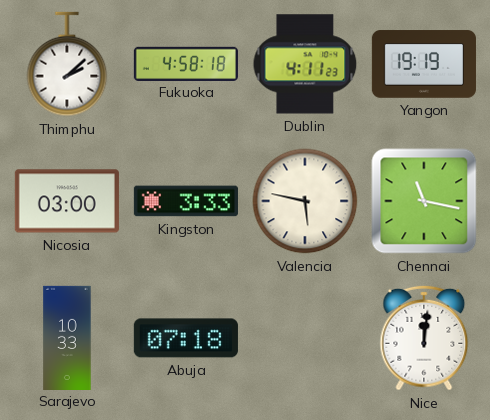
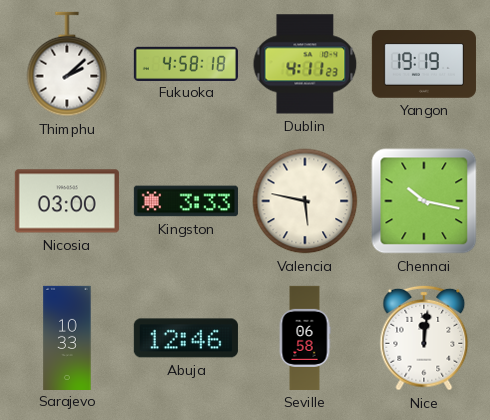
Chennai: 11:17 -> 10:17
Abuja: 07:18 -> 12:46
Seville: none -> 06:58
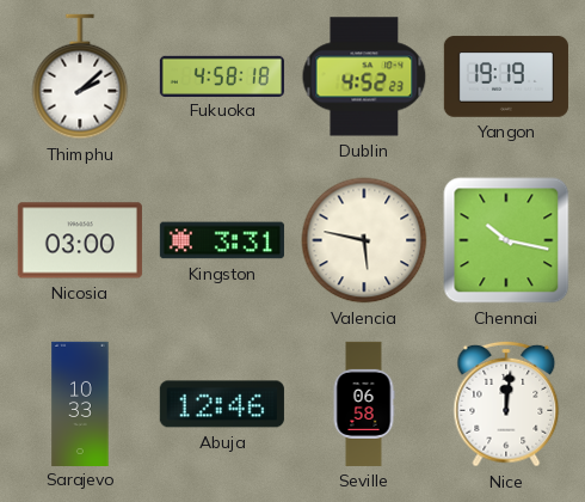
Dublin: 4:11 -> 4:52
Kingston: 3:33 -> 3:31
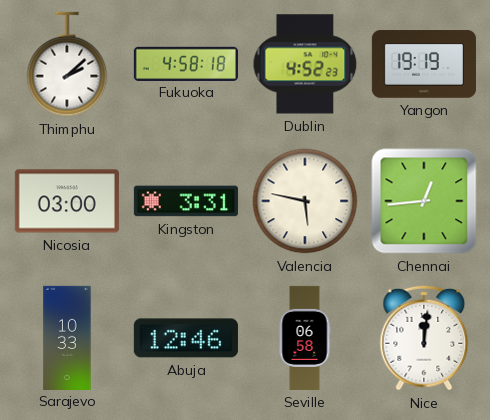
Chennai: 10:17 -> 12:44
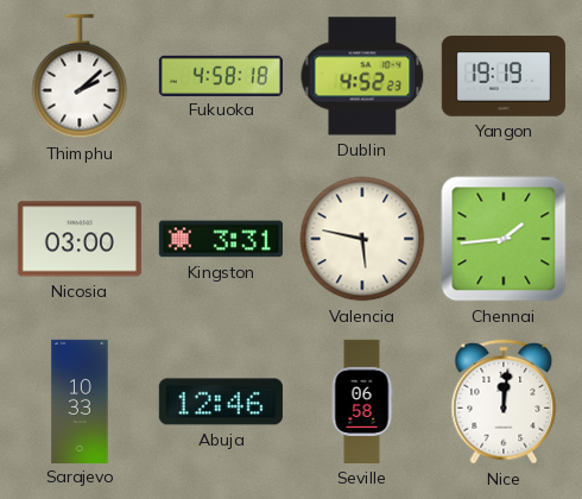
Chennai: 12:44 -> 1:44
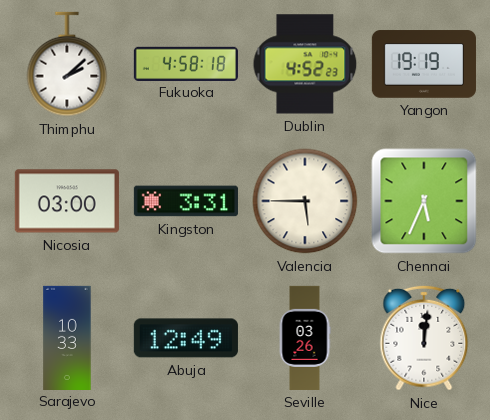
Valencia: 5:47 -> 5:45
Chennai: 1:44 -> 5:34
Abuja: 12:46 -> 12:49
Seville: 06:58 -> 03:26
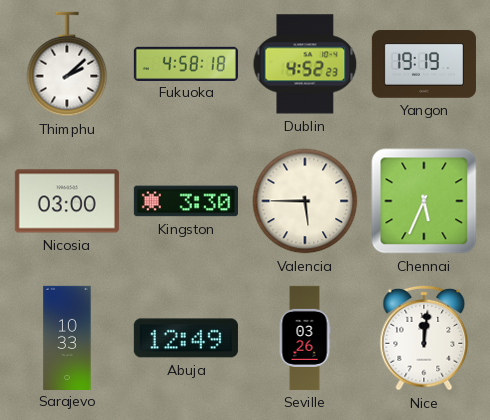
Kingston: 3:31 -> 3:30
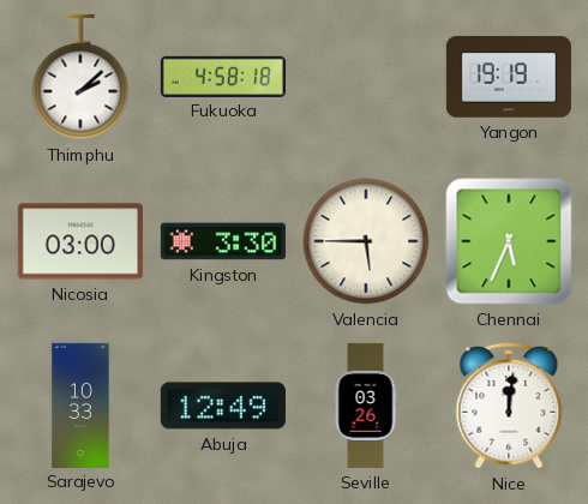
Dublin: 4:52 -> none
